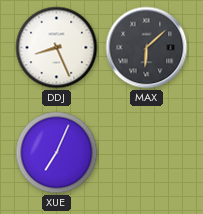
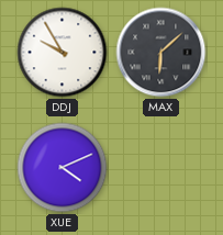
DDJ: 8:26 -> 9:55
XUE: 7:04 -> 4:11
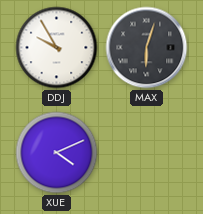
MAX: 6:08 -> 6:03
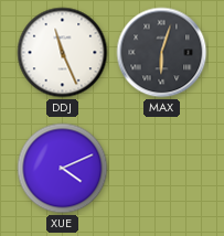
DDJ: 9:55 -> 11:26
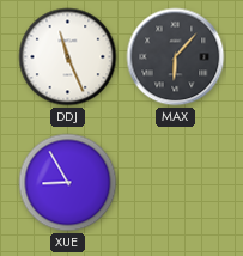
MAX: 6:03 -> 6:07
XUE: 4:11 -> 8:55
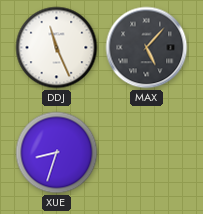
MAX: 6:07 -> 5:07
XUE: 8:55 -> 8:33
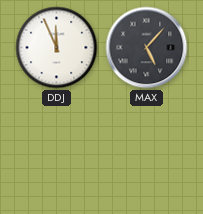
DDJ: 11:26 -> 11:56
XUE: 8:33 -> none
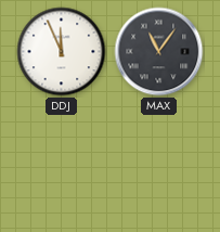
MAX: 5:07 -> 11:06
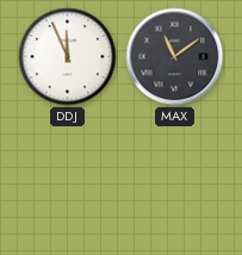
MAX: 11:06 -> 11:09
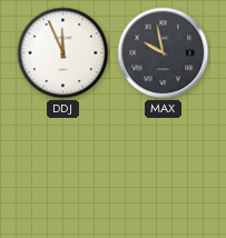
MAX: 11:09 -> 9:58
